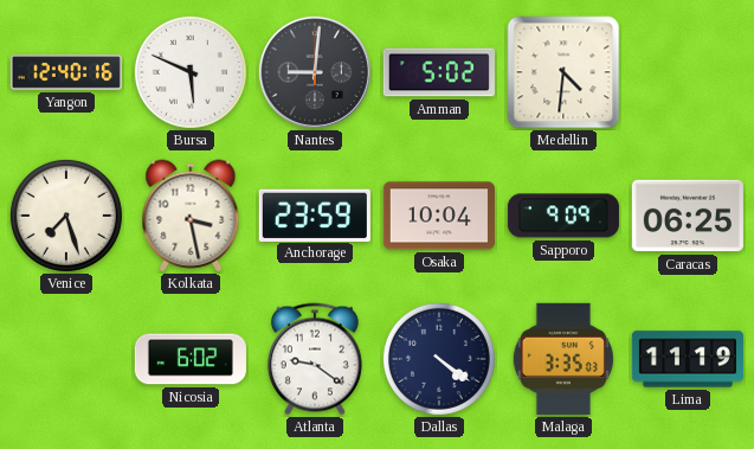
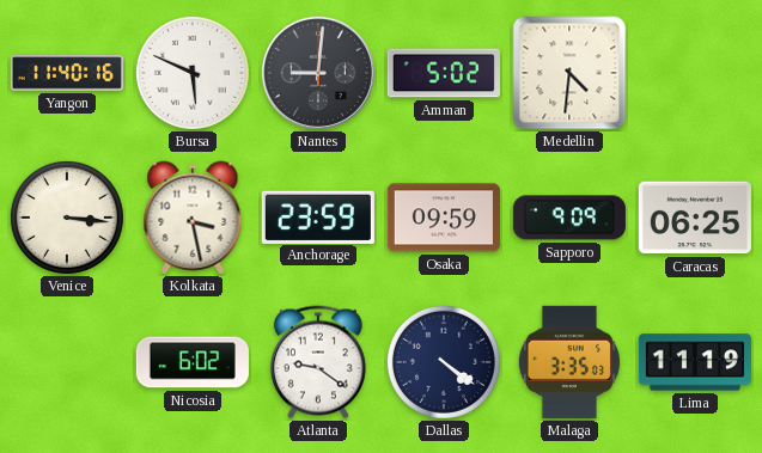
Yangon: 12:40 -> 11:40
Venice: 7:27 -> 3:16
Osaka: 10:04 -> 09:59
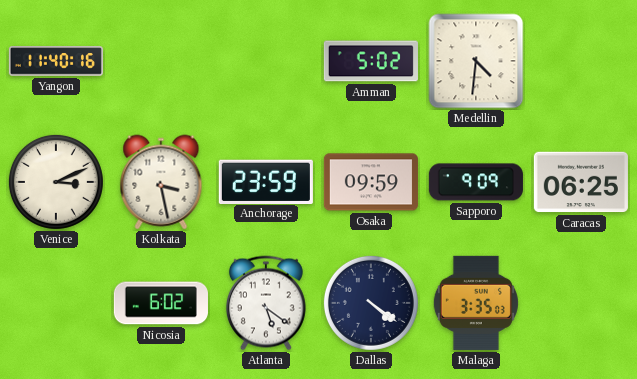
Bursa: 5:49 -> none
Nantes: 9:01 -> none
Venice: 3:16 -> 3:11
Atlanta: 9:21 -> 5:21
Lima: 11:19 -> none
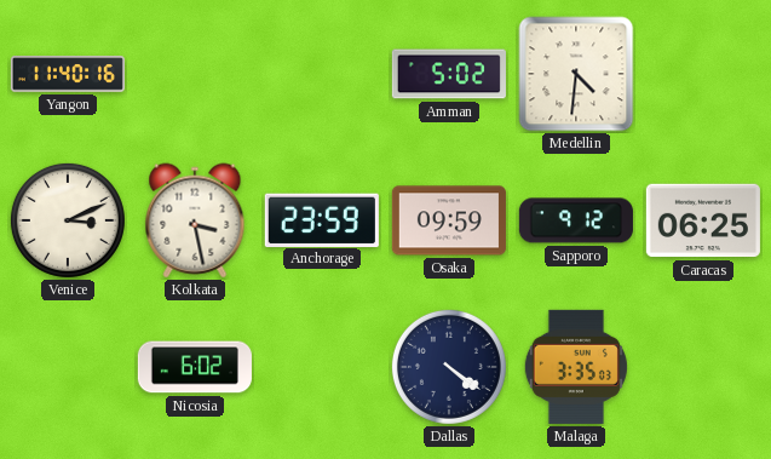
Sapporo: 9:09 -> 9:12
Atlanta: 5:21 -> none
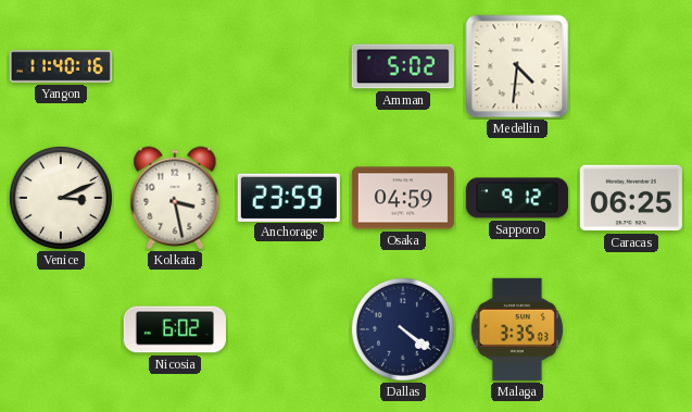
Osaka: 09:59 -> 04:59
